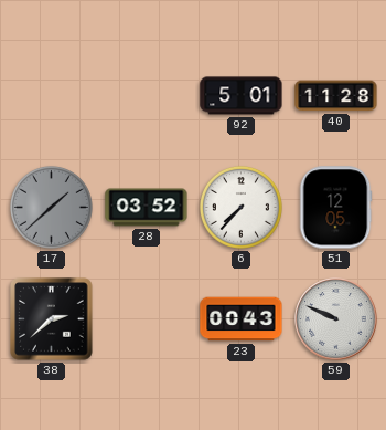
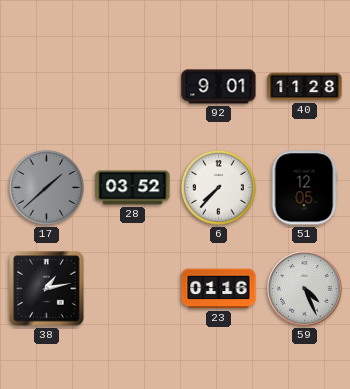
92: 5:01 -> 9:01
38: 2:38 -> 1:13
23: 00:43 -> 01:16
59: 9:49 -> 4:26
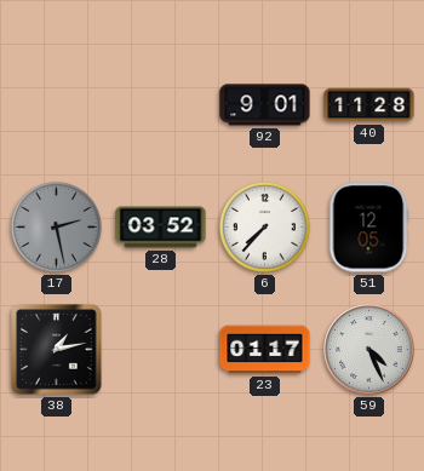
17: 1:38 -> 2:28
23: 01:16 -> 01:17
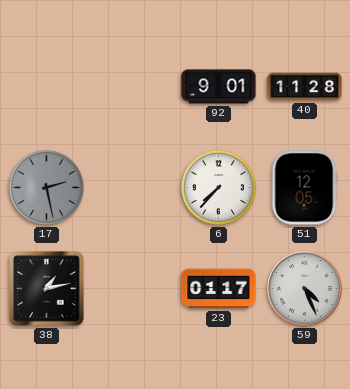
28: 03:52 -> none
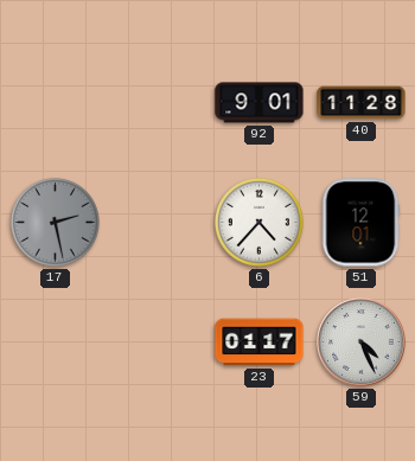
6: 7:37 -> 4:37
51: 12:05 -> 12:01
38: 1:13 -> none
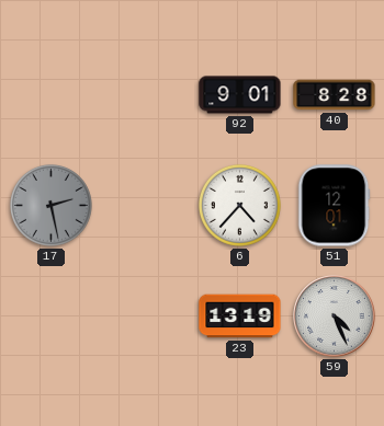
40: 11:28 -> 8:28
23: 01:17 -> 13:19
